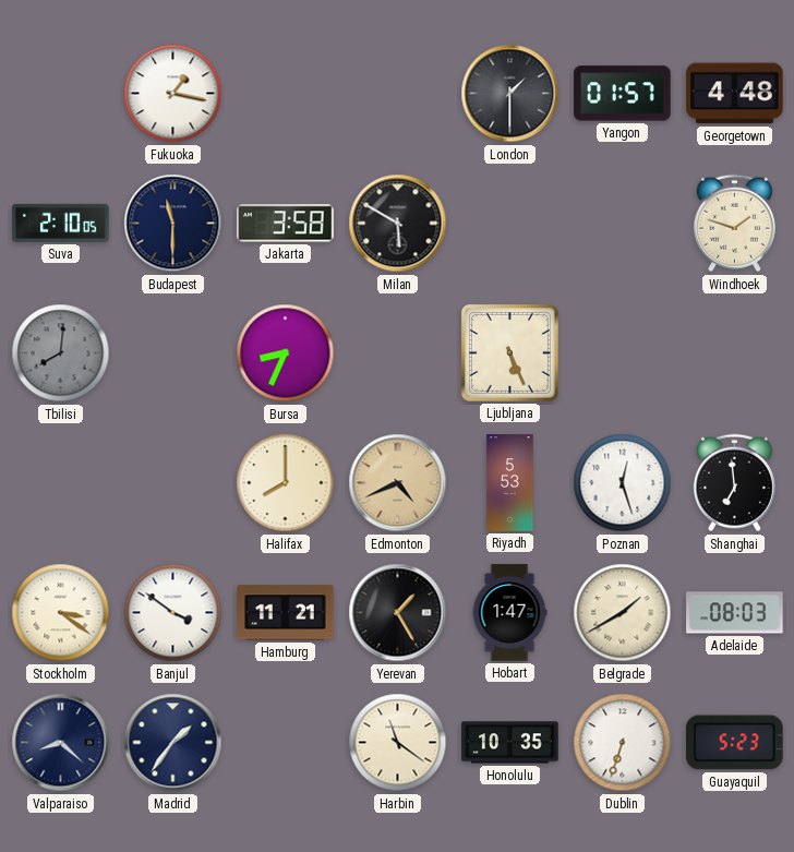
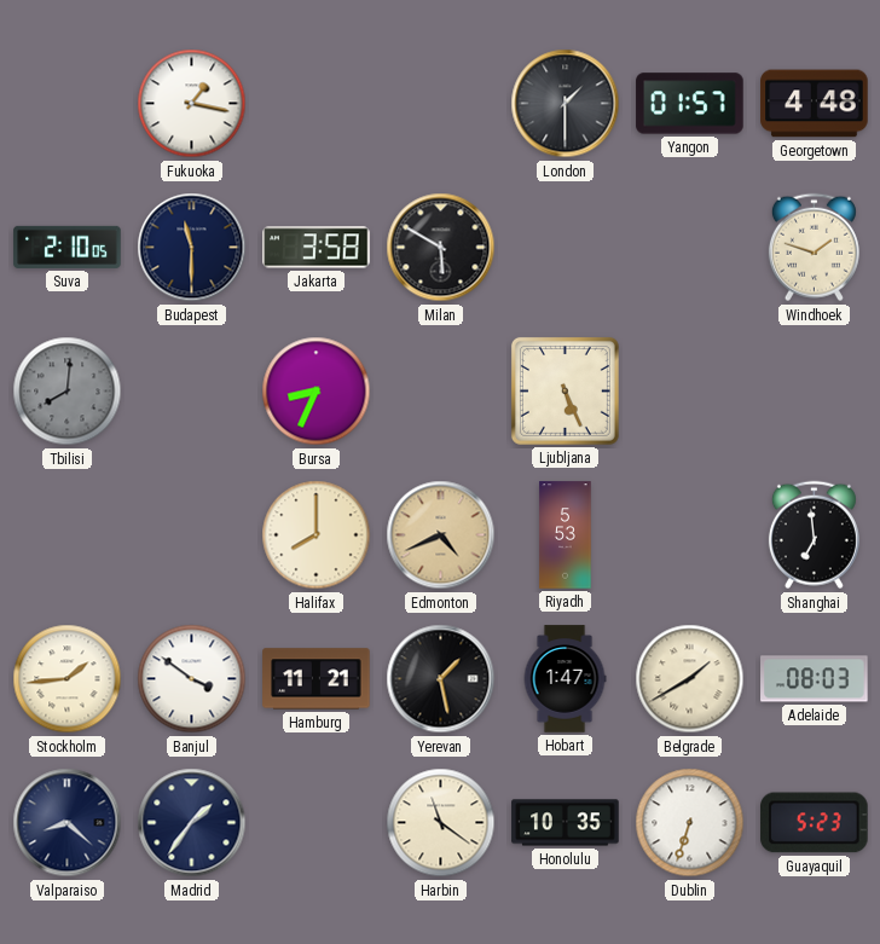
Poznan: 12:27 -> none
Stockholm: 3:21 -> 1:44
Yerevan: 1:25 -> 1:28
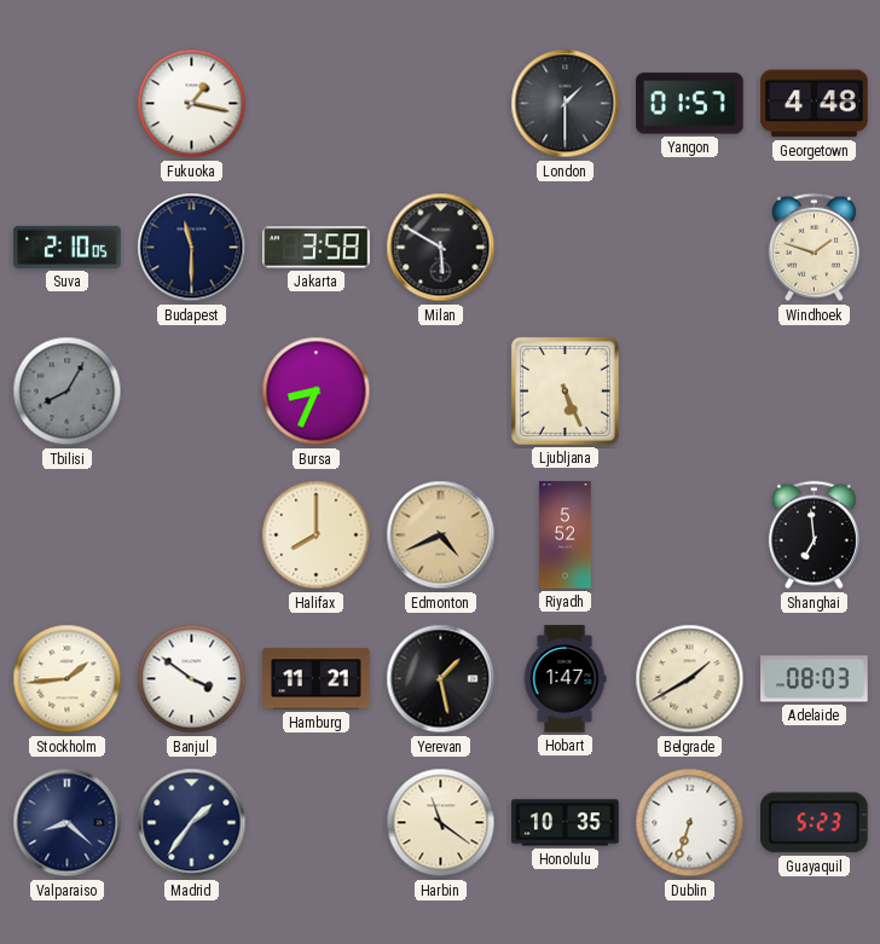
Tbilisi: 8:01 -> 8:05
Riyadh: 5:53 -> 5:52
